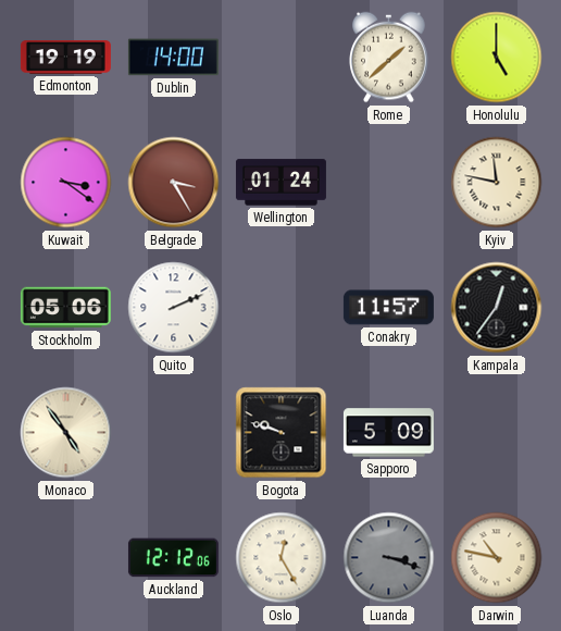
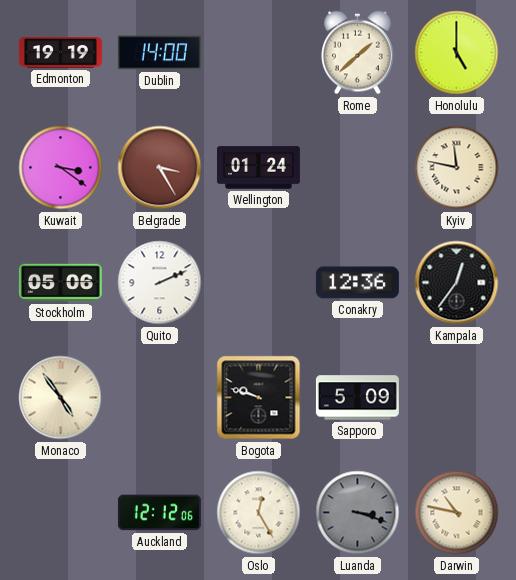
Conakry: 11:57 -> 12:36
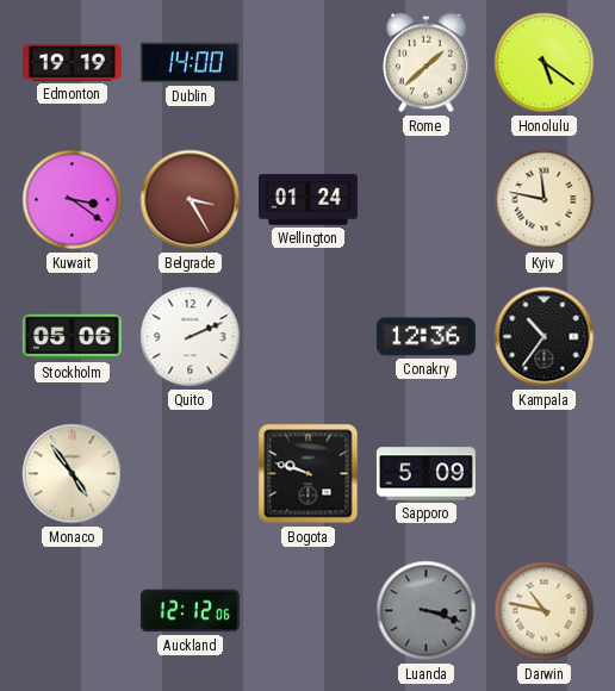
Honolulu: 5:00 -> 5:21
Kampala: 12:36 -> 10:36
Oslo: 12:25 -> none
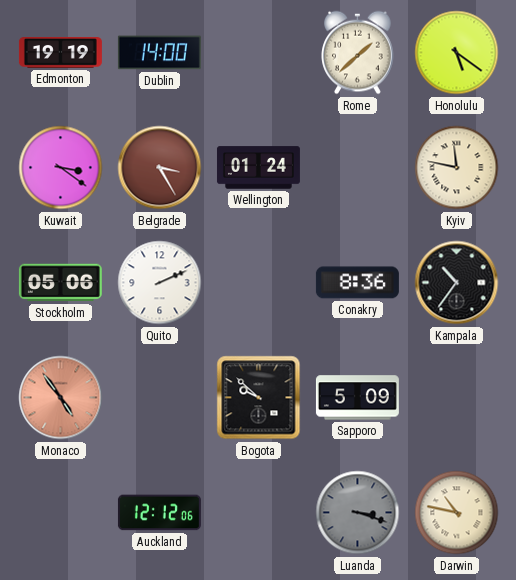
Conakry: 12:36 -> 8:36
Monaco dial: cream -> salmon
Bogota: 9:48 -> 9:52
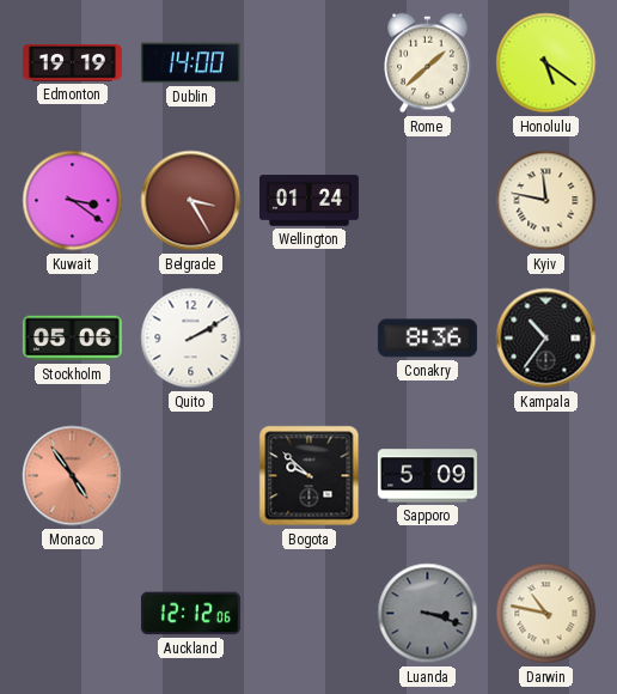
Quito: 2:11 -> 2:10
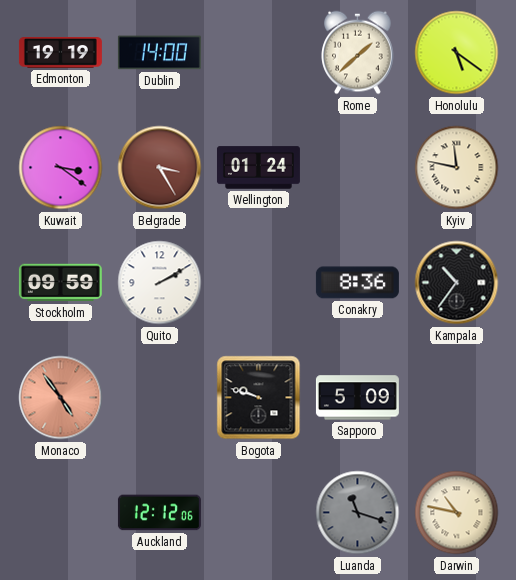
Stockholm: 05:06 -> 09:59
Bogota: 9:52 -> 9:48
Luanda: 3:18 -> 11:18
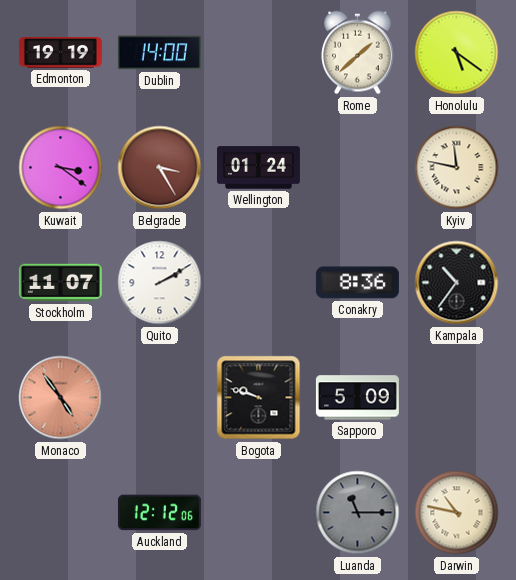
Stockholm: 09:59 -> 11:07
Luanda: 11:18 -> 11:15
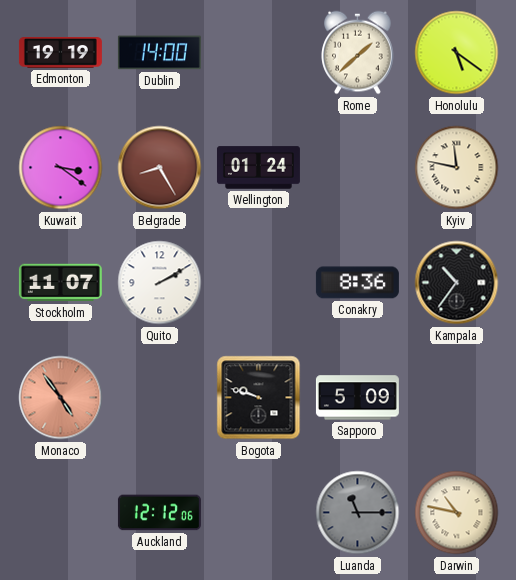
Belgrade: 3:25 -> 8:25
